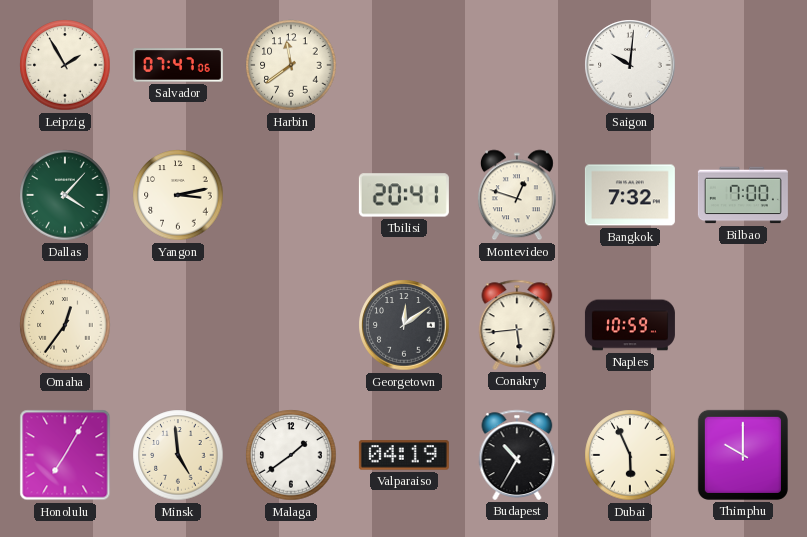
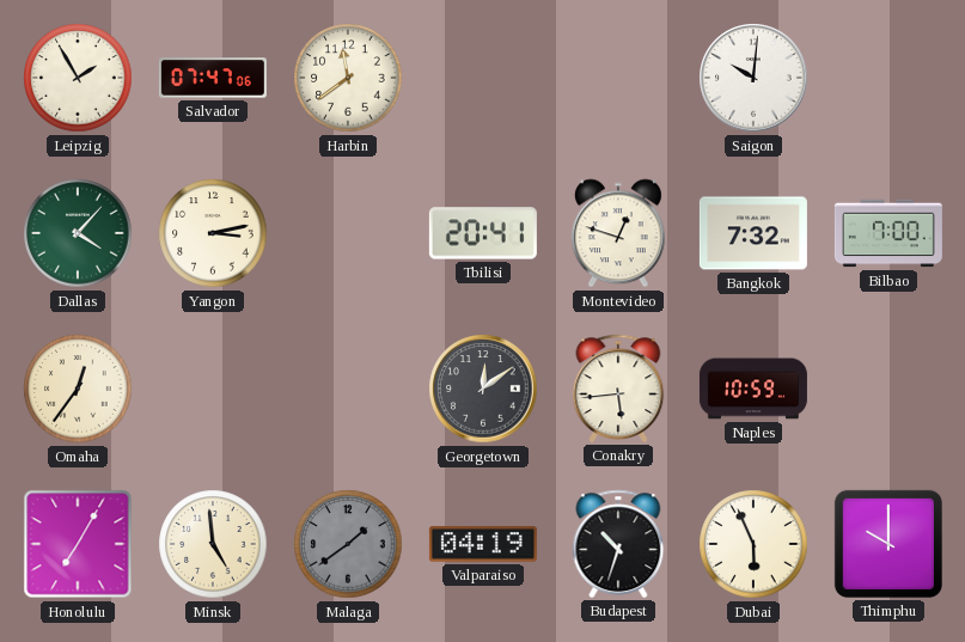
Malaga dial: white -> grey
Budapest: 10:35 -> 10:33
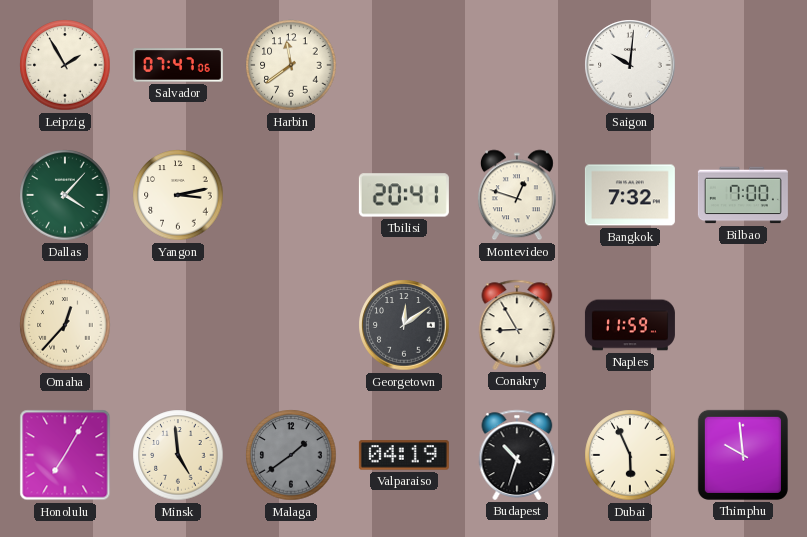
Omaha: 12:36 -> 12:37
Conakry: 5:44 -> 8:55
Naples: 10:59 -> 11:59
Thimphu: 10:00 -> 9:59
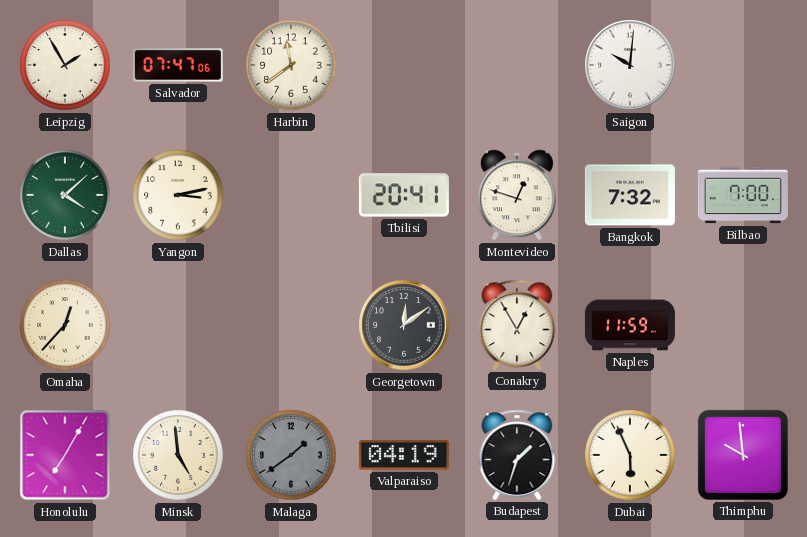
Dallas: 4:07 -> 4:08
Conakry: 8:55 -> 12:55
Budapest: 10:33 -> 1:33
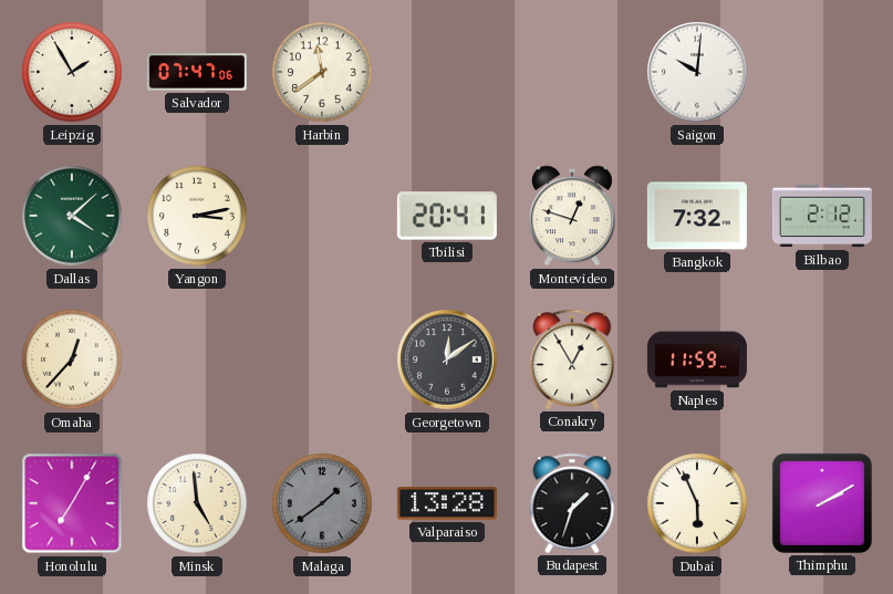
Bilbao: 7:00 -> 2:12
Valparaiso: 04:19 -> 13:28
Thimphu: 9:59 -> 2:10
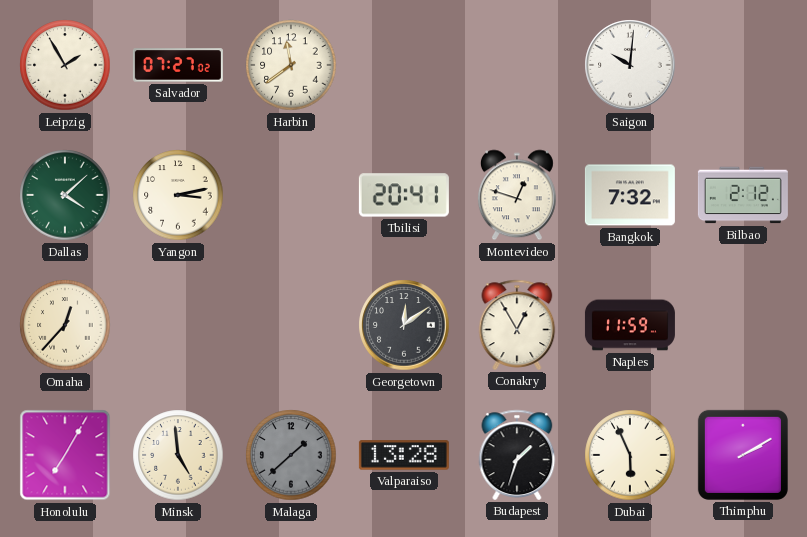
Salvador: 07:47 -> 07:27
Malaga: 1:39 -> 1:38
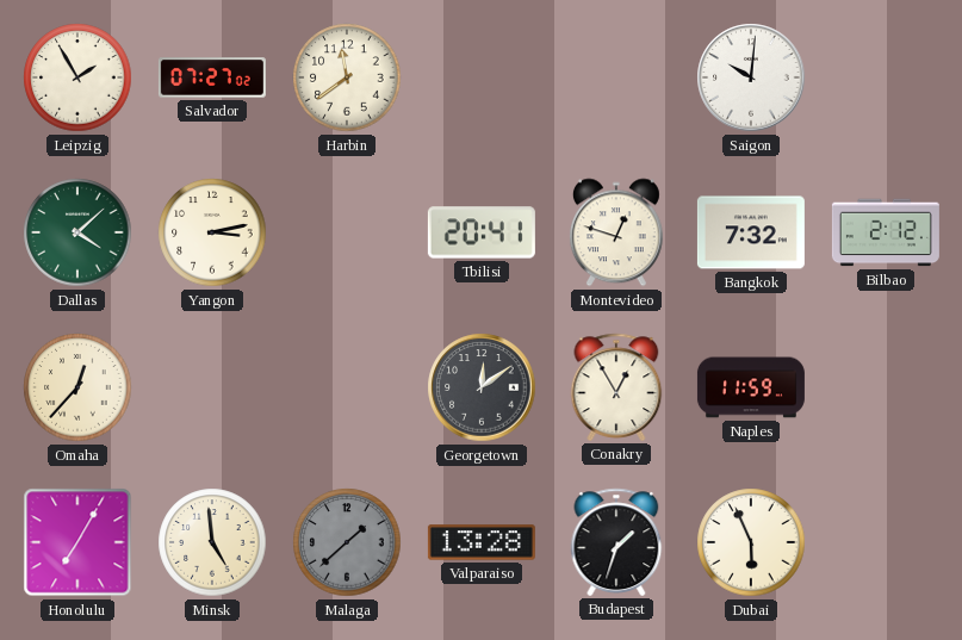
Thimphu: 2:10 -> none
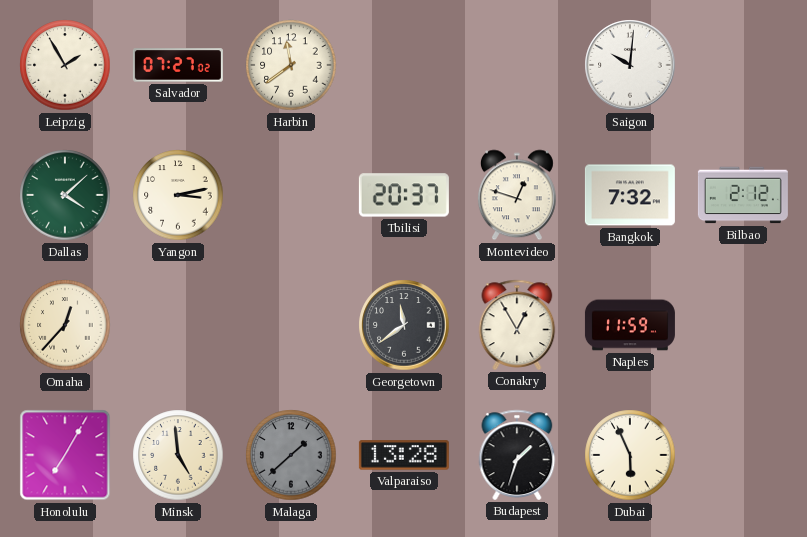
Tbilisi: 20:41 -> 20:37
Georgetown: 12:09 -> 11:39
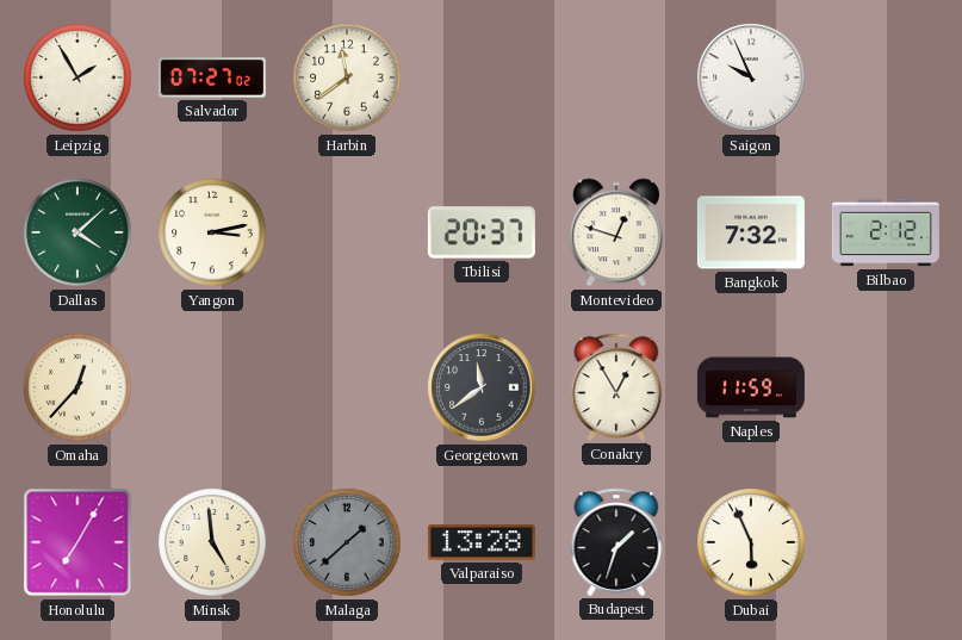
Saigon: 10:01 -> 9:56
